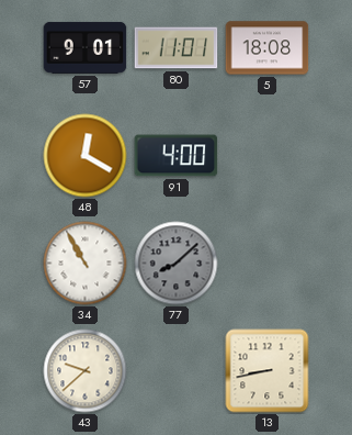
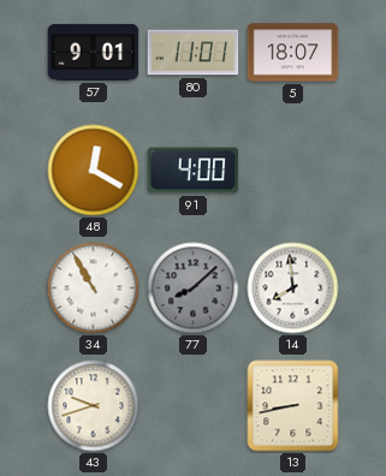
5: 18:08 -> 18:07
14: none -> 7:59
43: 9:38 -> 9:42
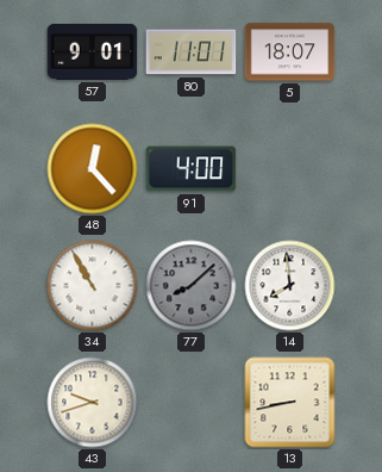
48: 12:20 -> 12:23
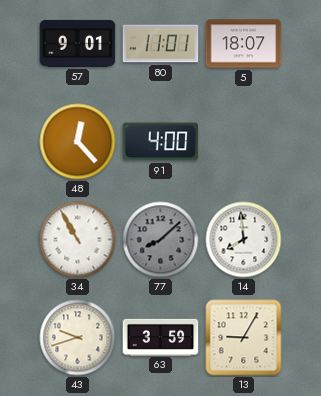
63: none -> 3:59
13: 8:43 -> 9:05
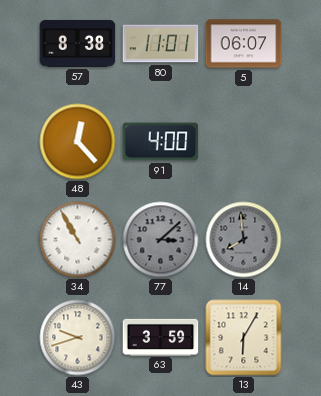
57: 9:01 -> 8:38
5: 18:07 -> 06:07
77: 8:08 -> 3:08
14 dial: white -> grey
13: 9:05 -> 6:05
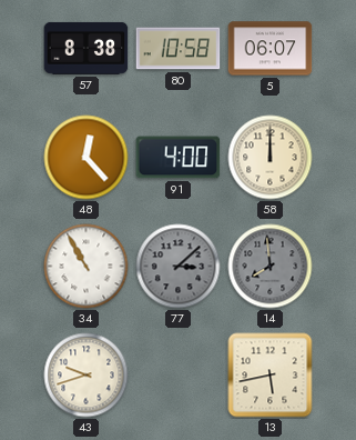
80: 11:01 -> 10:58
58: none -> 12:00
63: 3:59 -> none
13: 6:05 -> 5:43
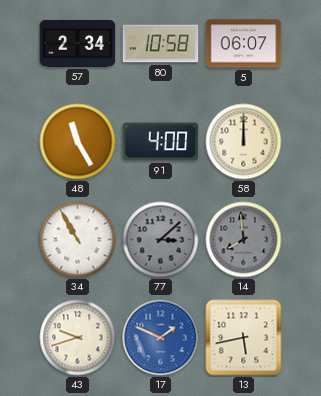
57: 8:38 -> 2:34
48: 12:23 -> 11:25
17: none -> 1:49
